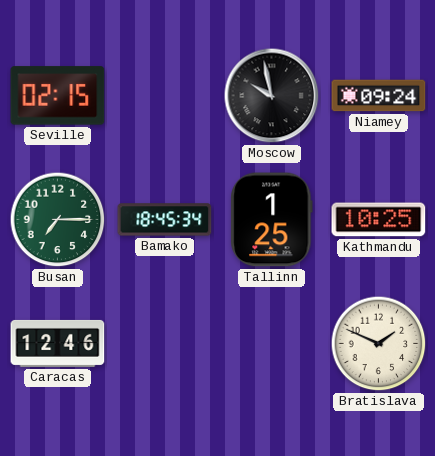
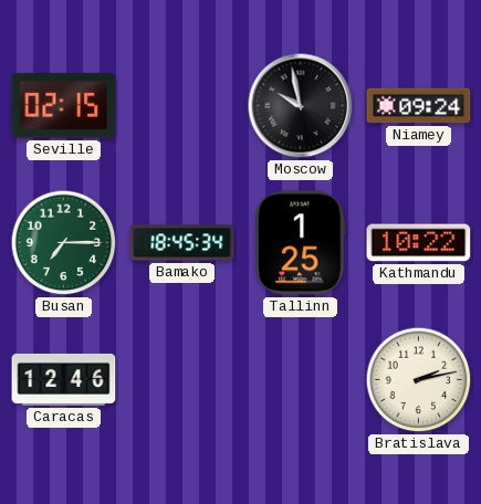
Kathmandu: 10:25 -> 10:22
Bratislava: 1:49 -> 2:13
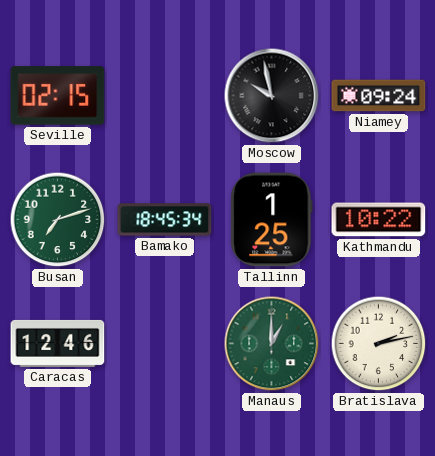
Busan: 7:15 -> 7:12
Manaus: none -> 1:00
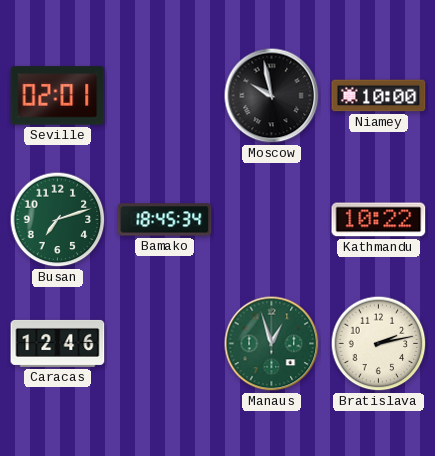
Seville: 02:15 -> 02:01
Niamey: 09:24 -> 10:00
Tallinn: 1:25 -> none
Manaus: 1:00 -> 12:57
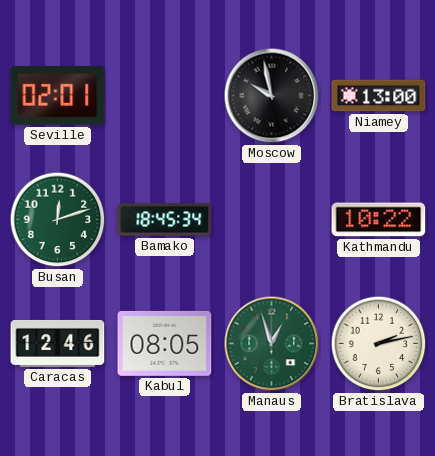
Niamey: 10:00 -> 13:00
Busan: 7:12 -> 12:12
Kabul: none -> 08:05
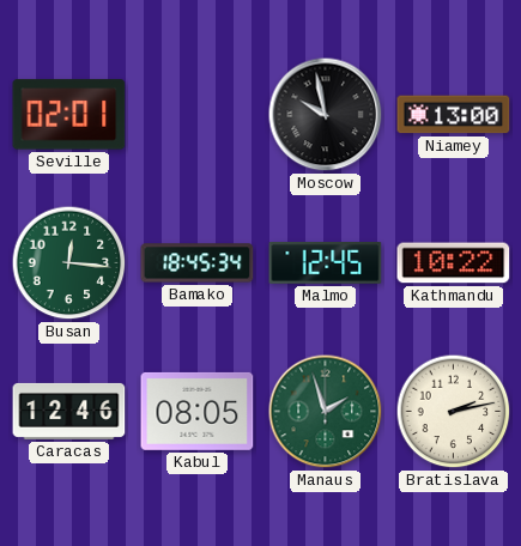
Busan: 12:12 -> 12:16
Malmo: none -> 12:45
Manaus: 12:57 -> 1:57
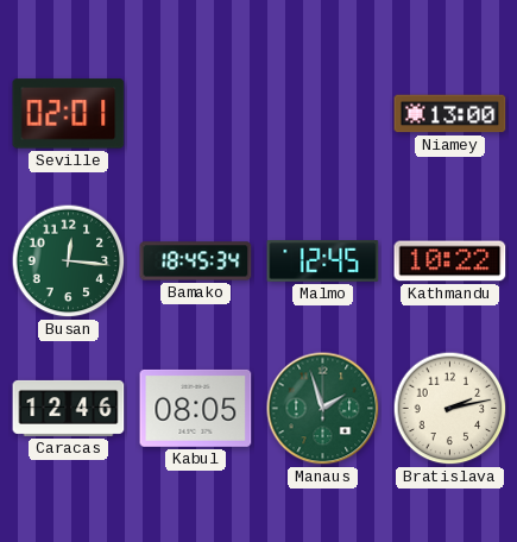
Moscow: 9:58 -> none
